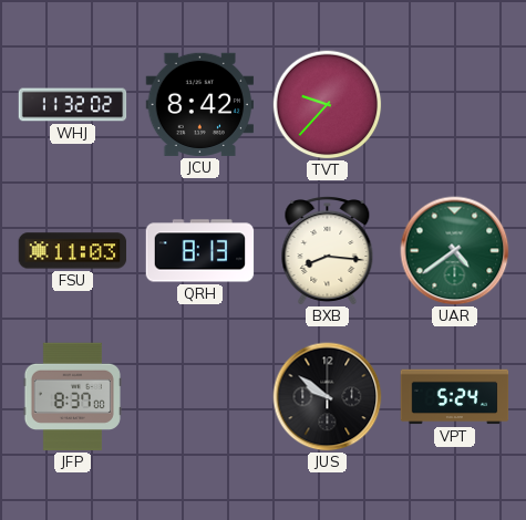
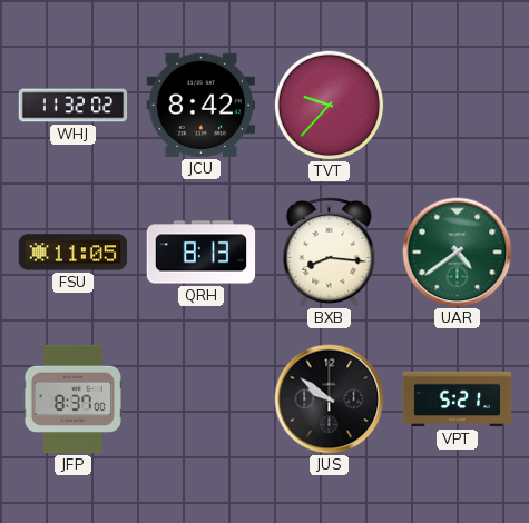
FSU: 11:03 -> 11:05
VPT: 5:24 -> 5:21
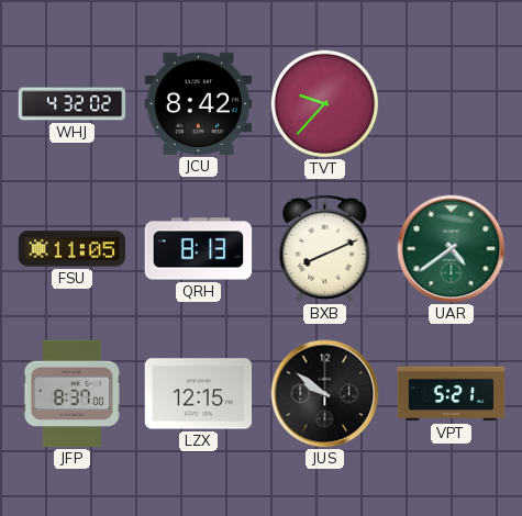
WHJ: 11:32 -> 4:32
BXB: 8:16 -> 8:11
LZX: none -> 12:15
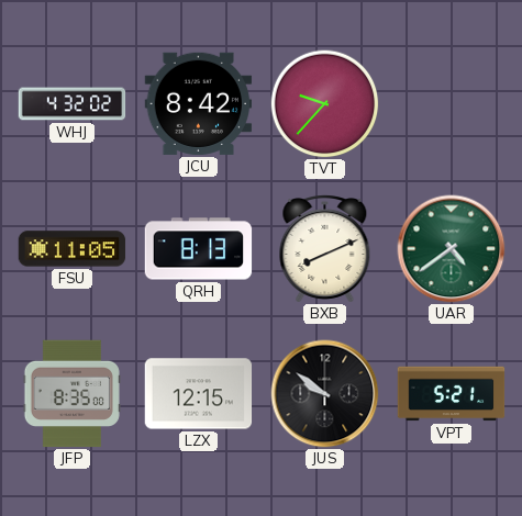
JFP: 8:37 -> 8:35
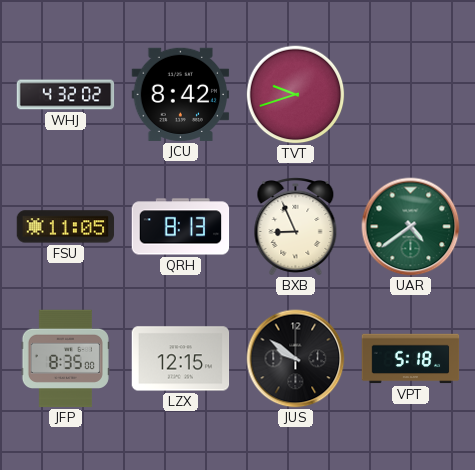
TVT: 9:37 -> 9:42
BXB: 8:11 -> 8:56
VPT: 5:21 -> 5:18
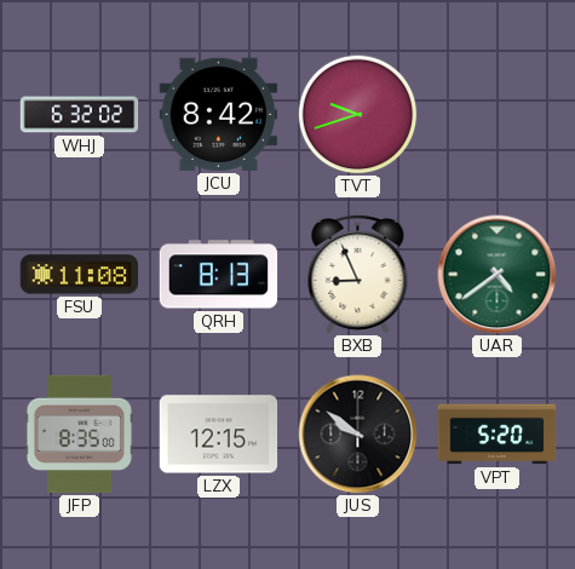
WHJ: 4:32 -> 6:32
FSU: 11:05 -> 11:08
VPT: 5:18 -> 5:20
